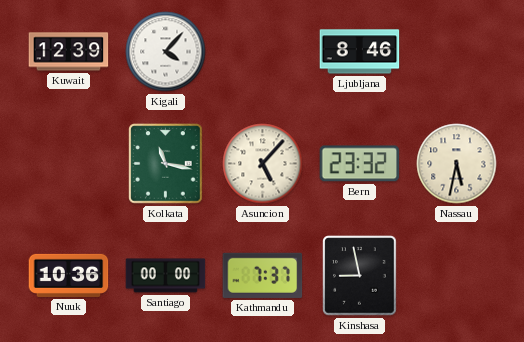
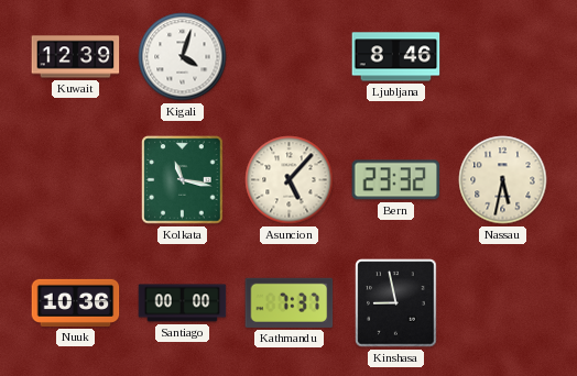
Kigali: 4:07 -> 4:03
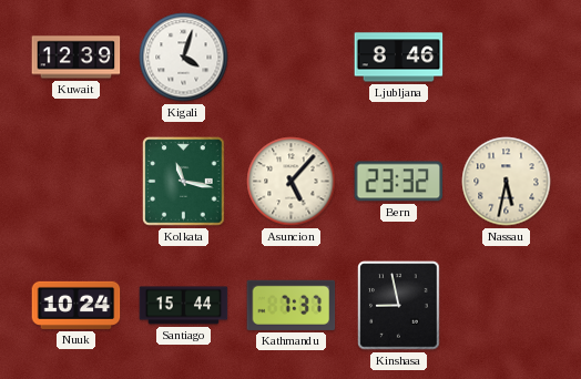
Nuuk: 10:36 -> 10:24
Santiago: 00:00 -> 15:44
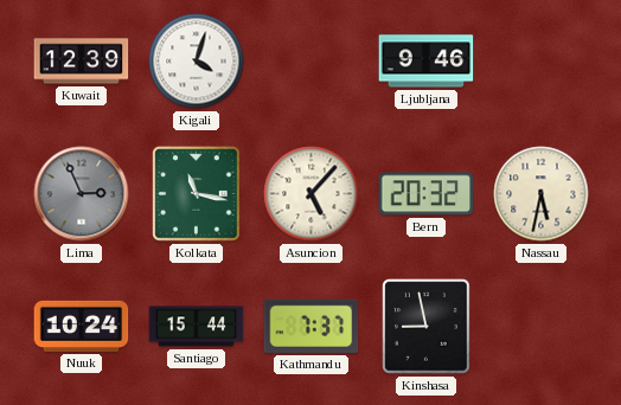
Ljubljana: 8:46 -> 9:46
Lima: none -> 2:56
Bern: 23:32 -> 20:32
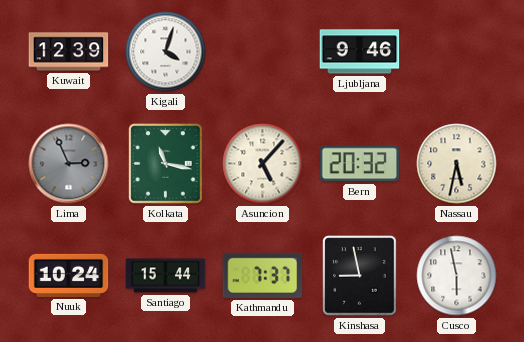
Cusco: none -> 5:58
